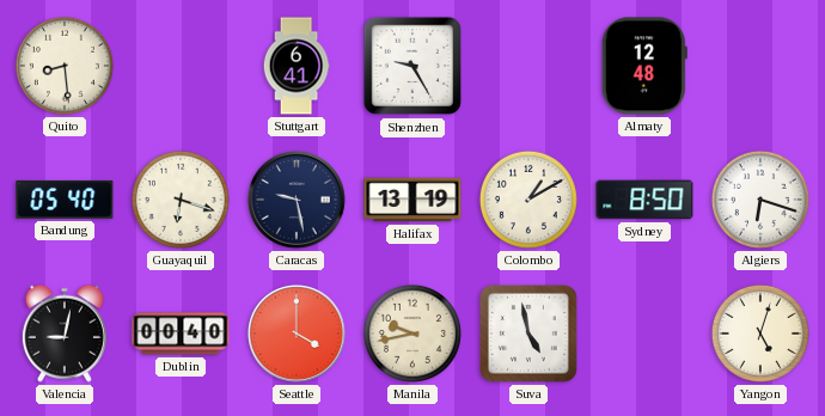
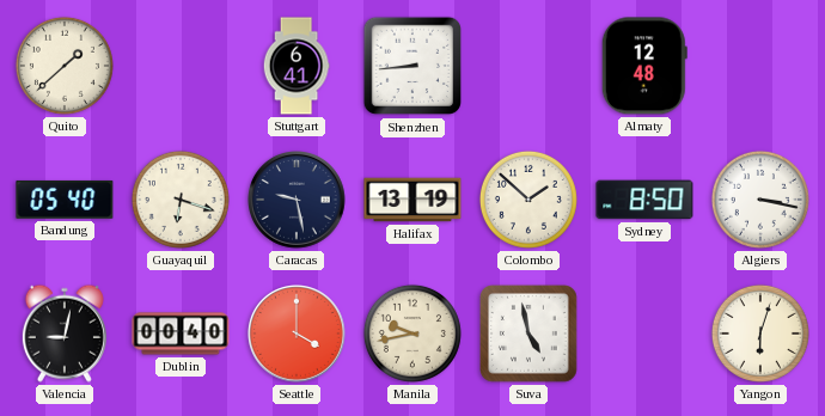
Quito: 8:29 -> 1:38
Shenzhen: 9:25 -> 8:44
Colombo: 1:10 -> 1:52
Algiers: 6:18 -> 3:17
Yangon: 5:03 -> 6:03
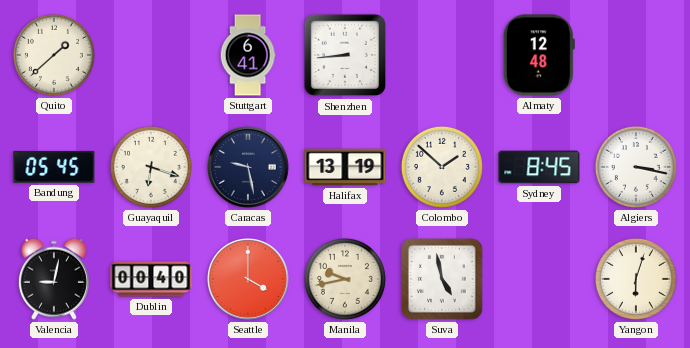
Bandung: 05:40 -> 05:45
Sydney: 8:50 -> 8:45
